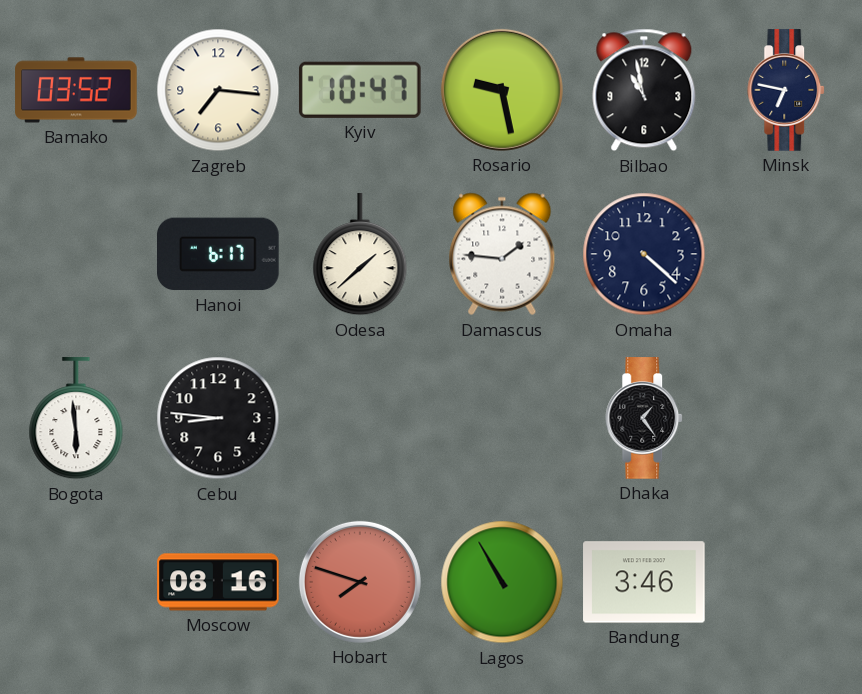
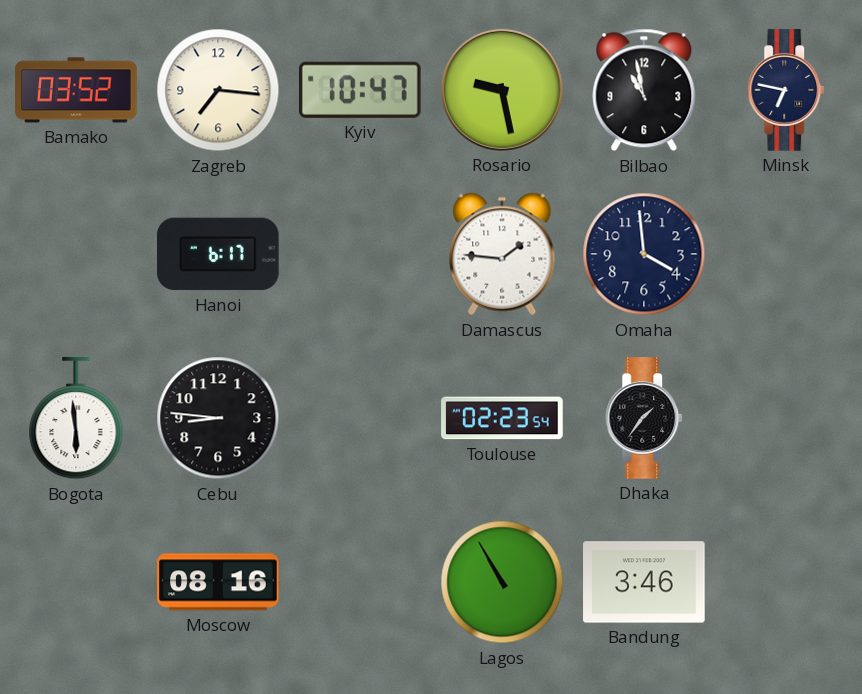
Odesa: 1:38 -> none
Omaha: 4:22 -> 3:59
Toulouse: none -> 02:23
Dhaka: 1:24 -> 1:36
Hobart: 7:48 -> none
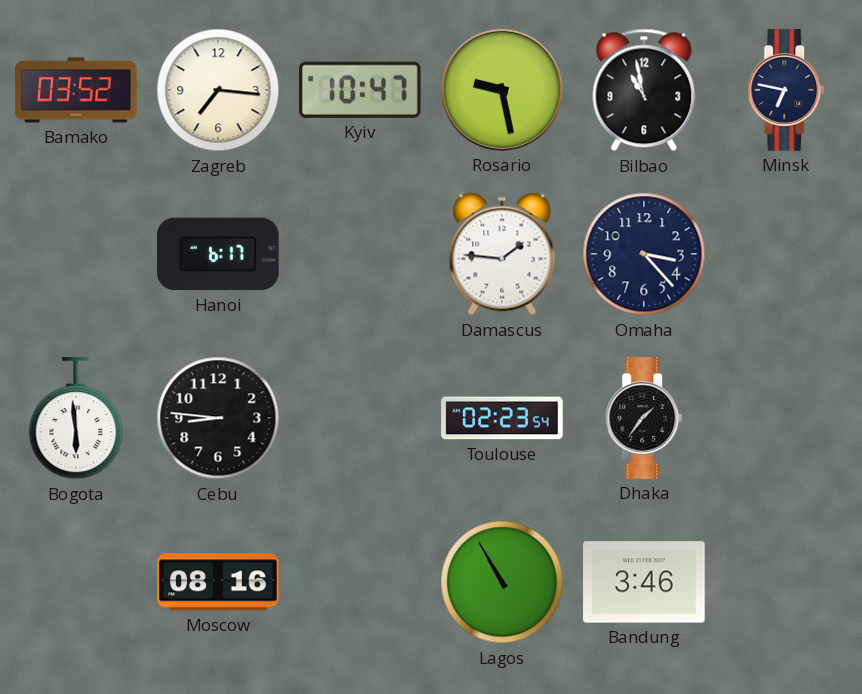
Omaha: 3:59 -> 3:23
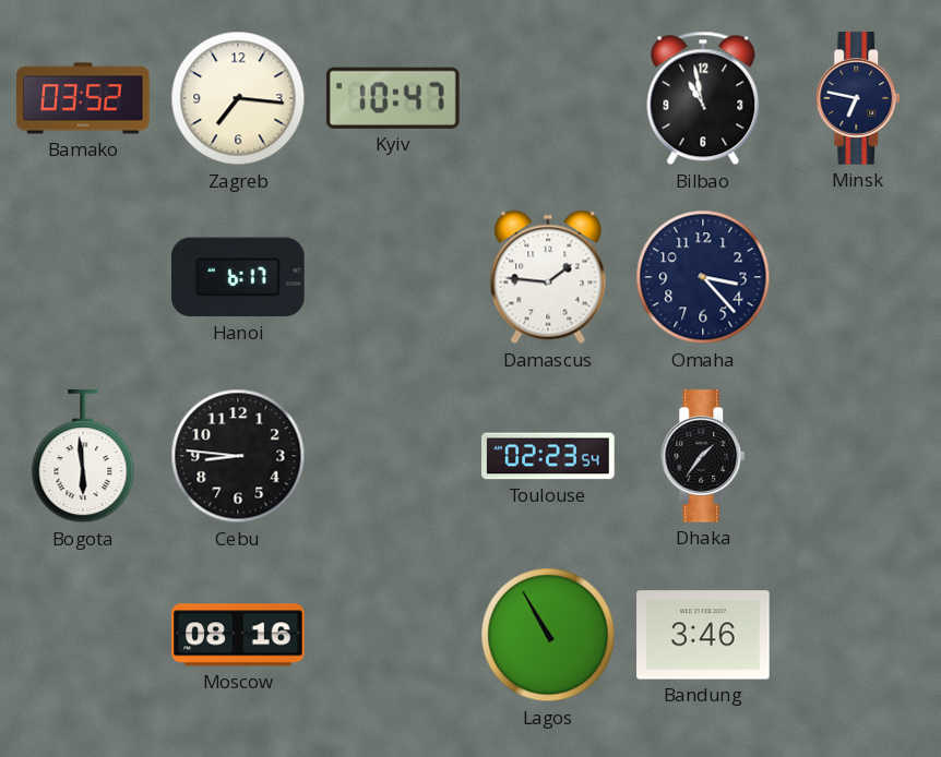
Rosario: 9:28 -> none
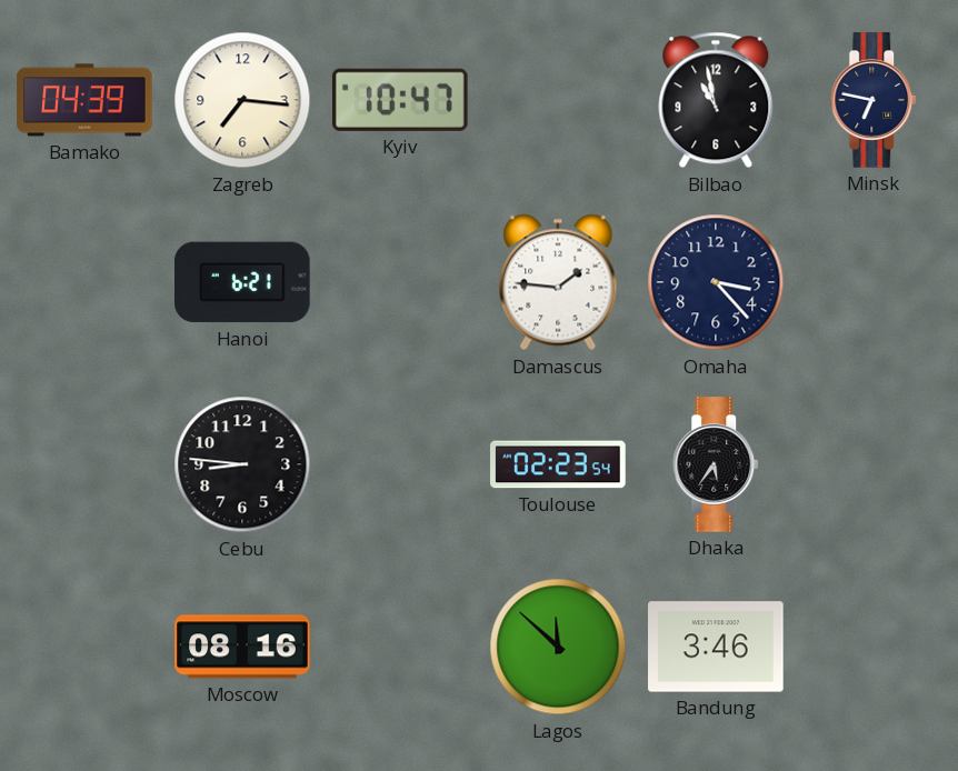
Bamako: 03:52 -> 04:39
Hanoi: 6:17 -> 6:21
Bogota: 5:59 -> none
Dhaka: 1:36 -> 5:36
Lagos: 10:55 -> 11:52
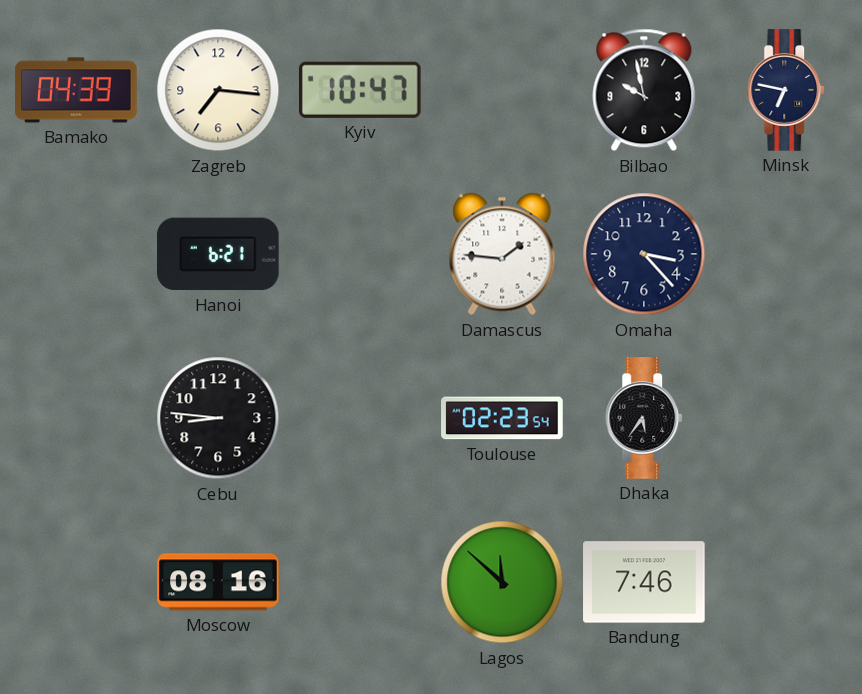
Bilbao: 10:58 -> 9:58
Bandung: 3:46 -> 7:46
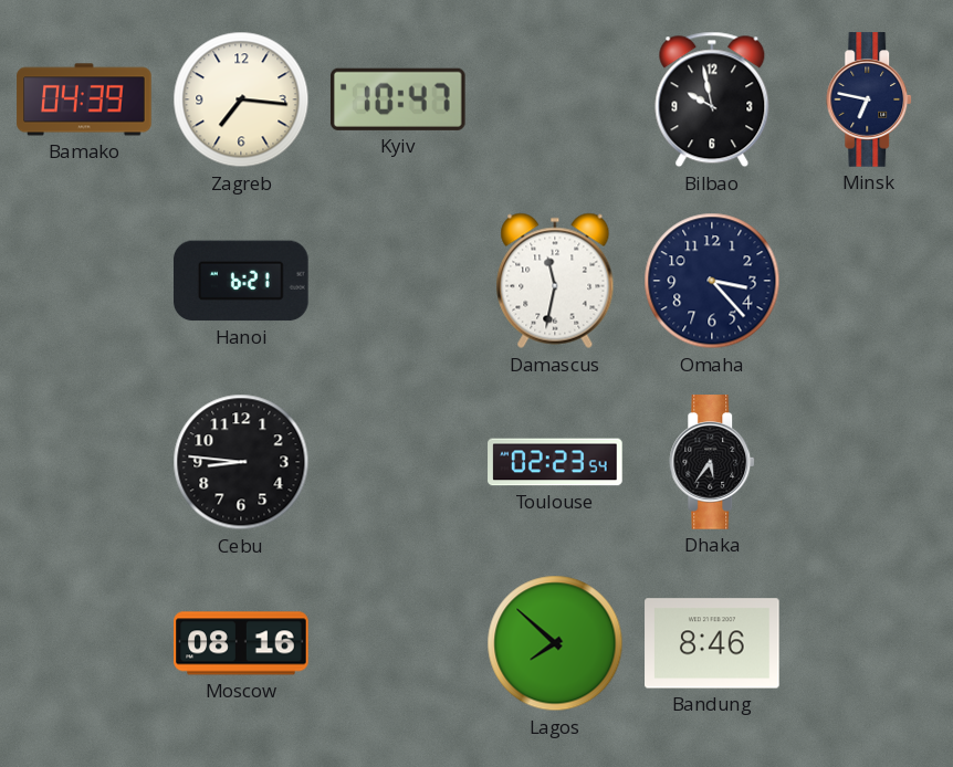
Damascus: 1:46 -> 11:32
Lagos: 11:52 -> 7:52
Bandung: 7:46 -> 8:46
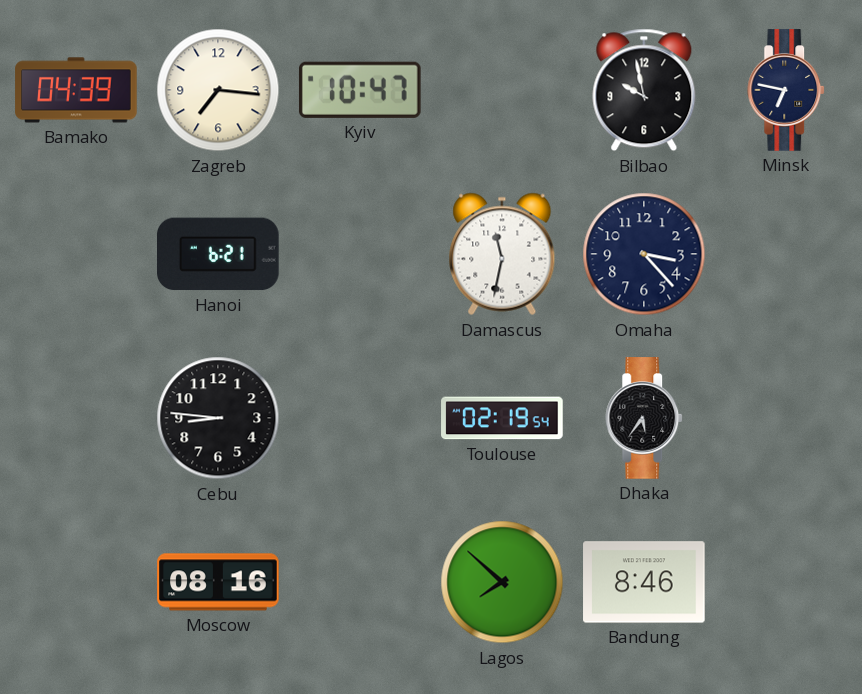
Toulouse: 02:23 -> 02:19
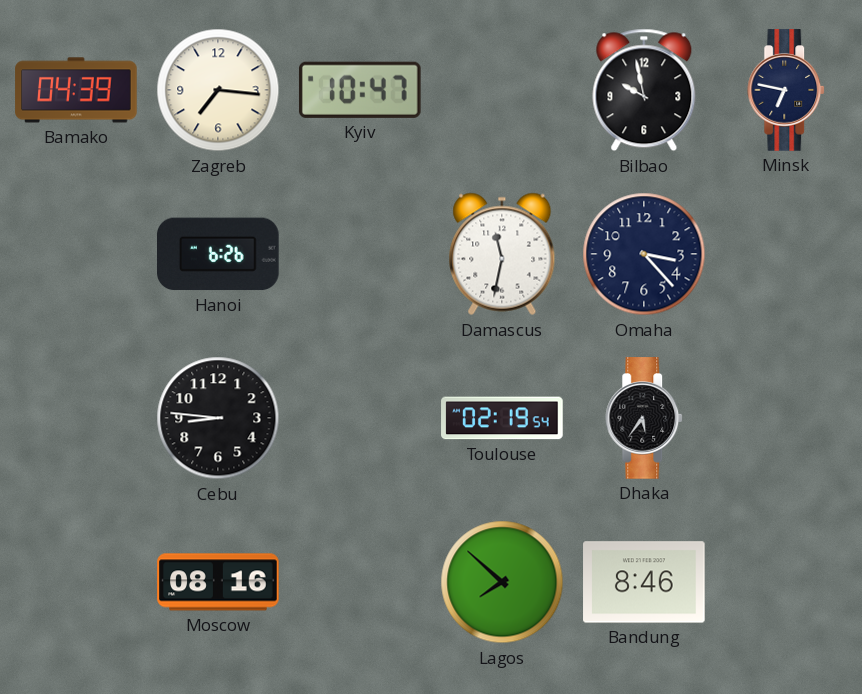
Hanoi: 6:21 -> 6:26
